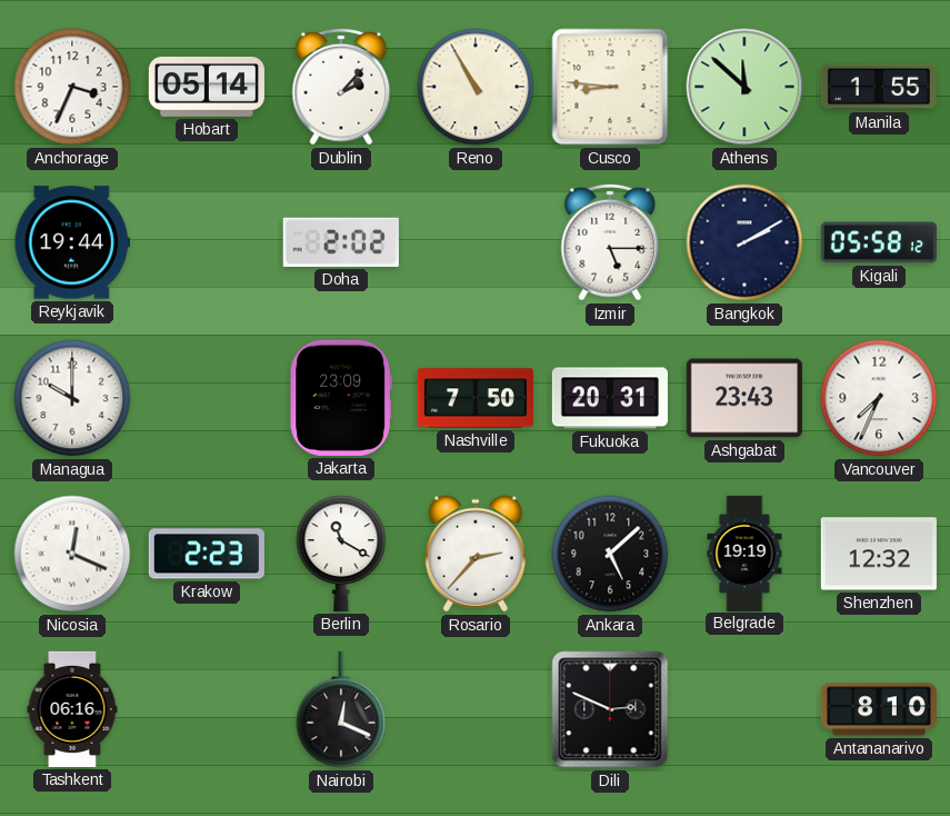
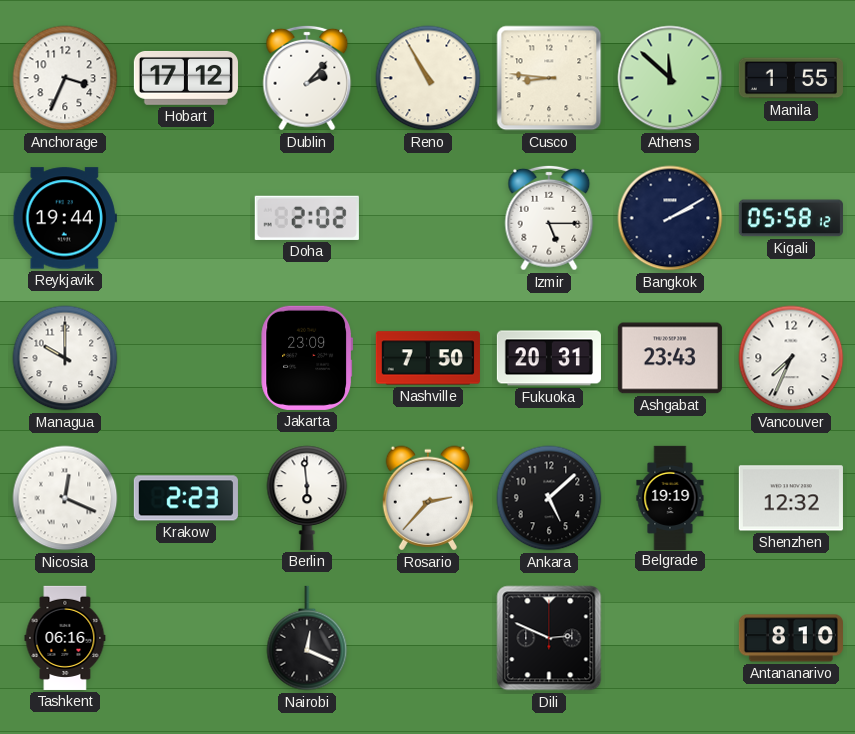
Hobart: 05:14 -> 17:12
Berlin: 11:20 -> 5:59
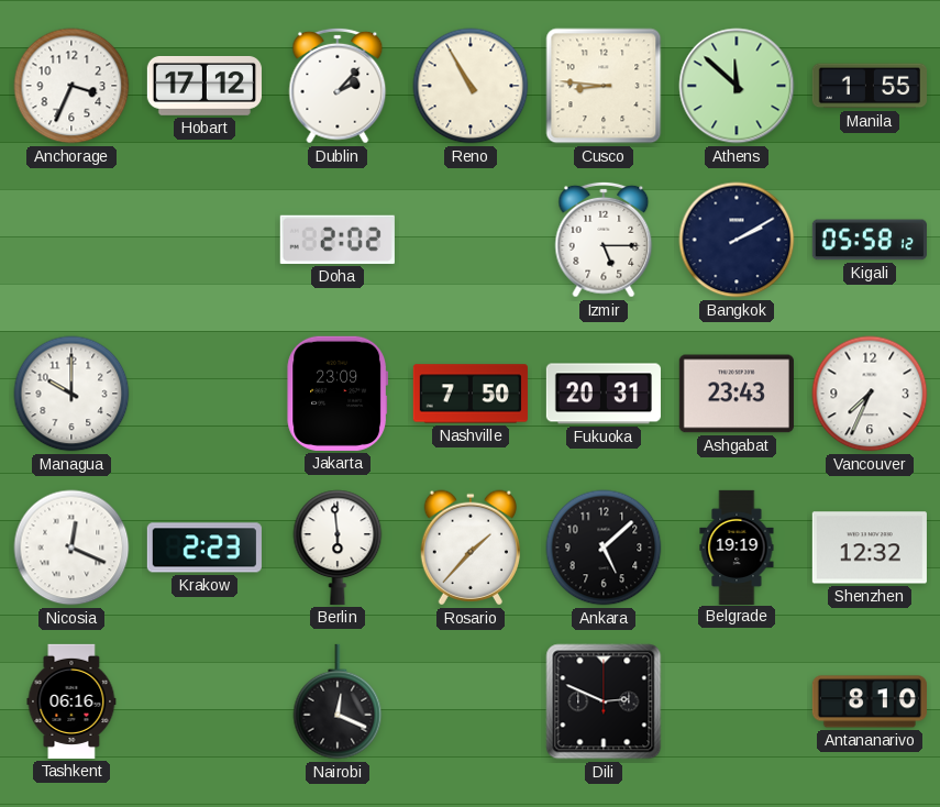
Reykjavik: 19:44 -> none
Rosario: 2:37 -> 1:37
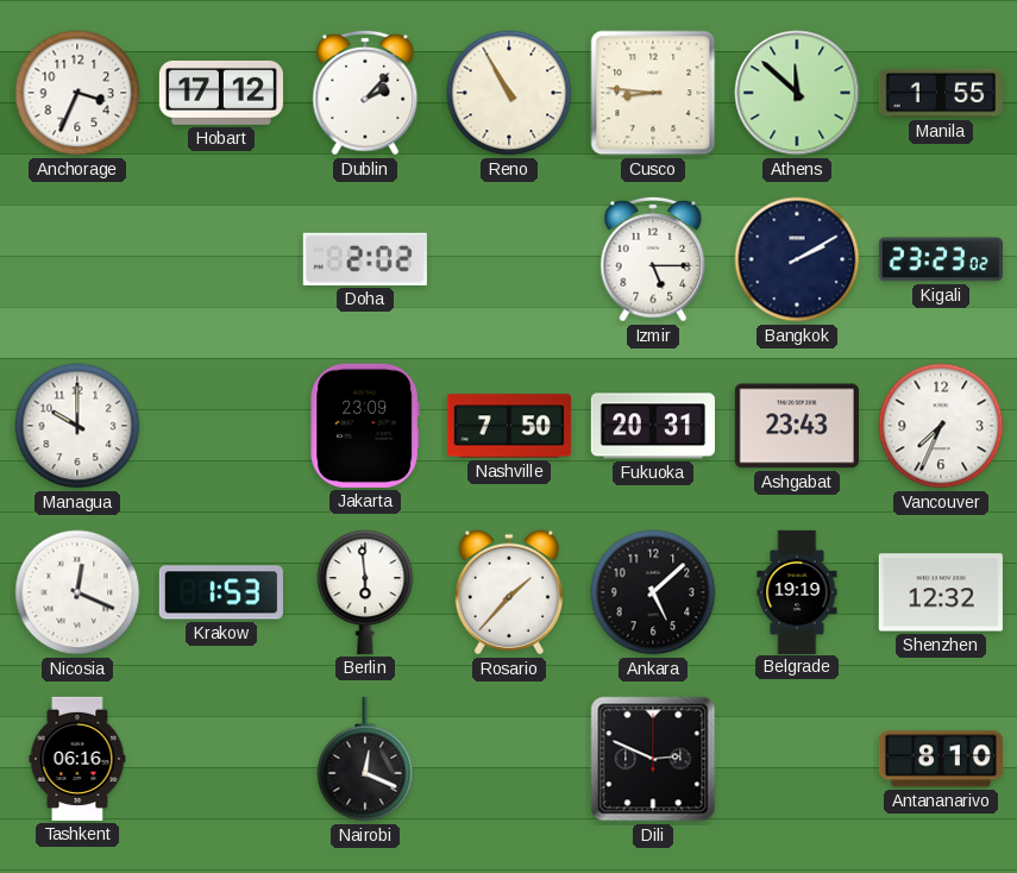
Kigali: 05:58 -> 23:23
Krakow: 2:23 -> 1:53
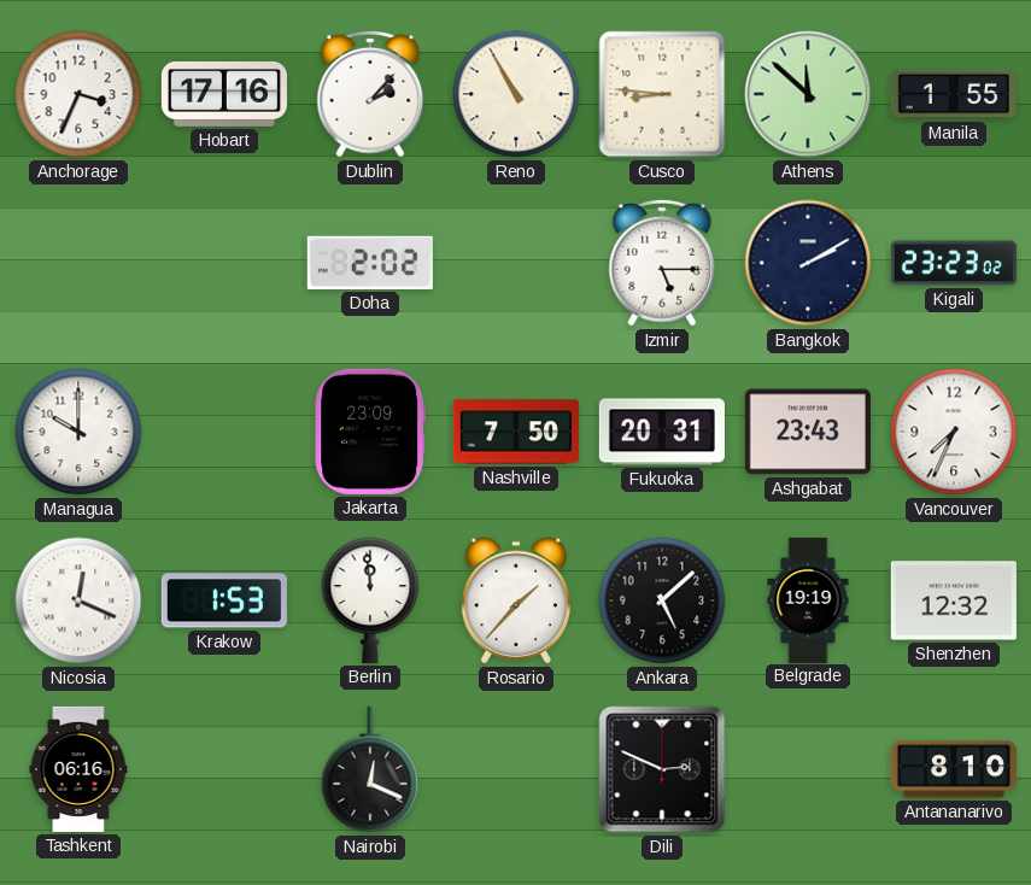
Hobart: 17:12 -> 17:16
Berlin: 5:59 -> 11:59
